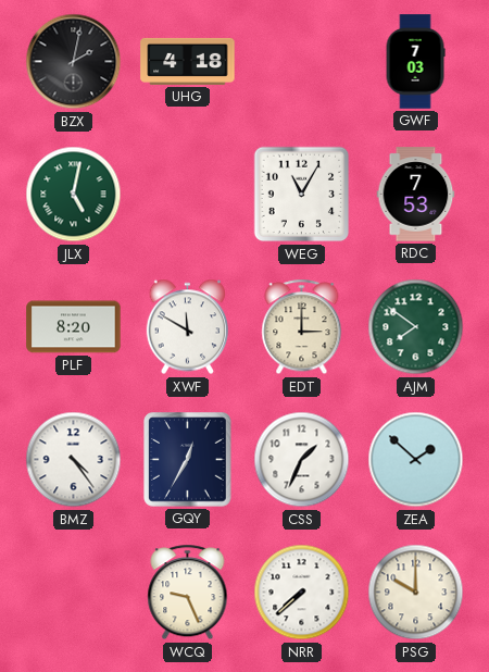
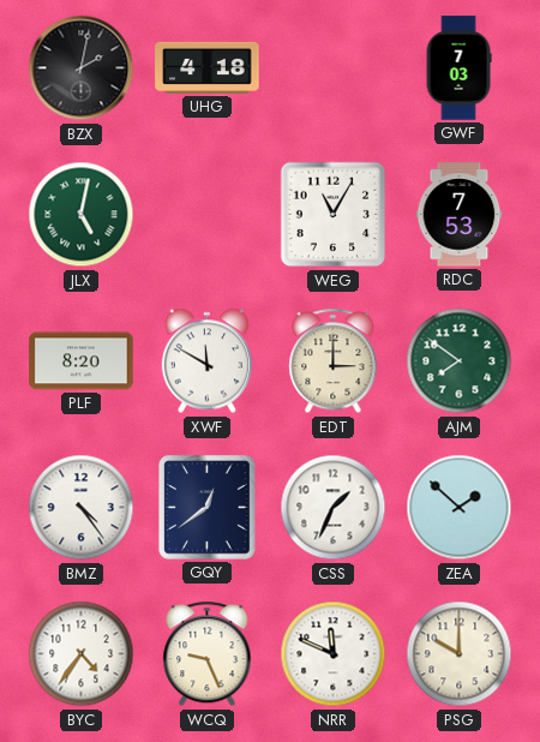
GQY: 12:35 -> 12:39
BYC: none -> 4:36
NRR: 7:38 -> 11:49
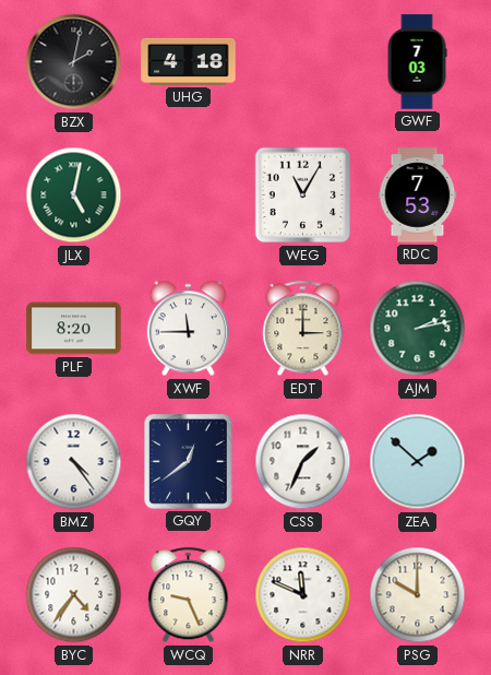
XWF: 11:50 -> 11:45
AJM: 7:51 -> 2:13
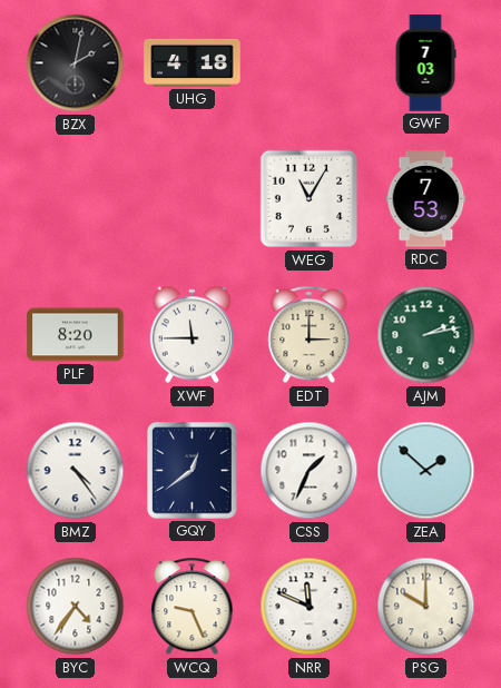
JLX: 5:02 -> none
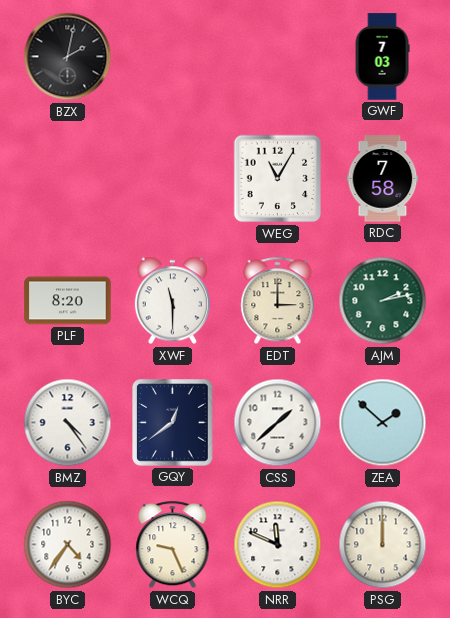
UHG: 4:18 -> none
RDC: 7:53 -> 7:58
XWF: 11:45 -> 11:30
CSS: 1:34 -> 1:38
PSG: 10:00 -> 12:00
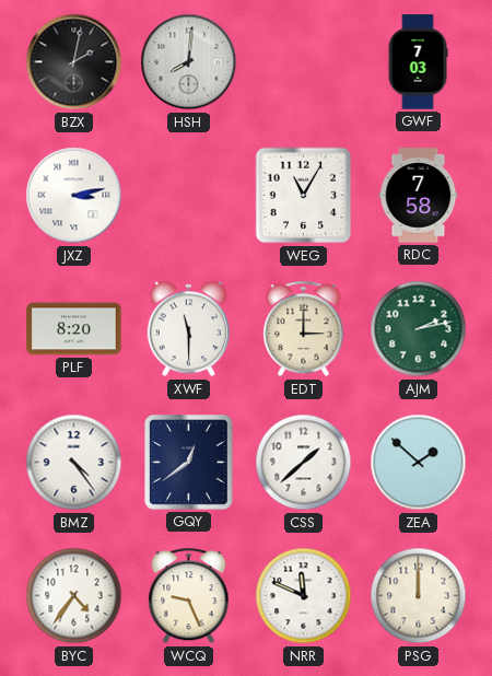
HSH: none -> 8:01
JXZ: none -> 3:13
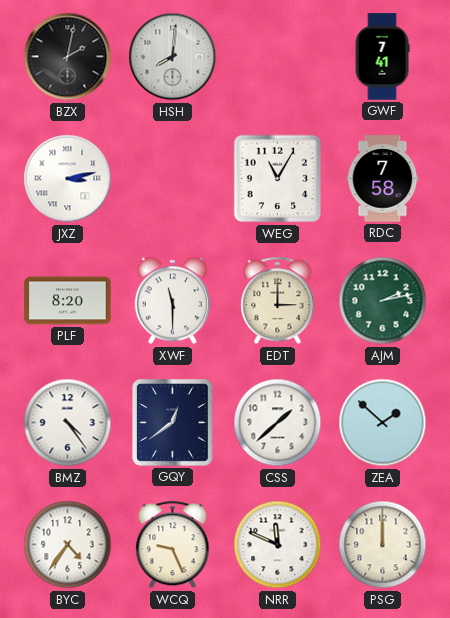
GWF: 7:03 -> 7:41
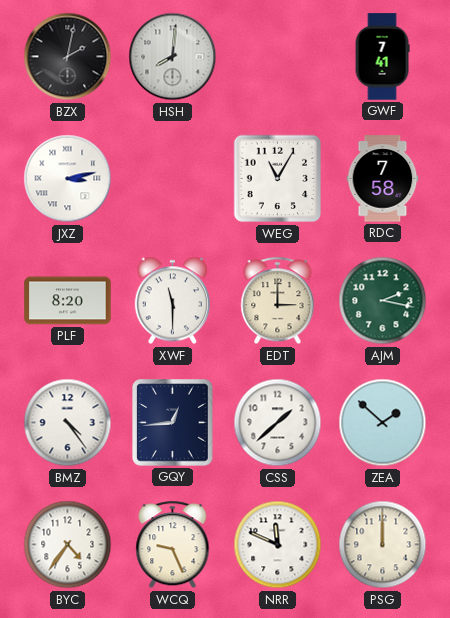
AJM: 2:13 -> 2:17
GQY: 12:39 -> 12:44
